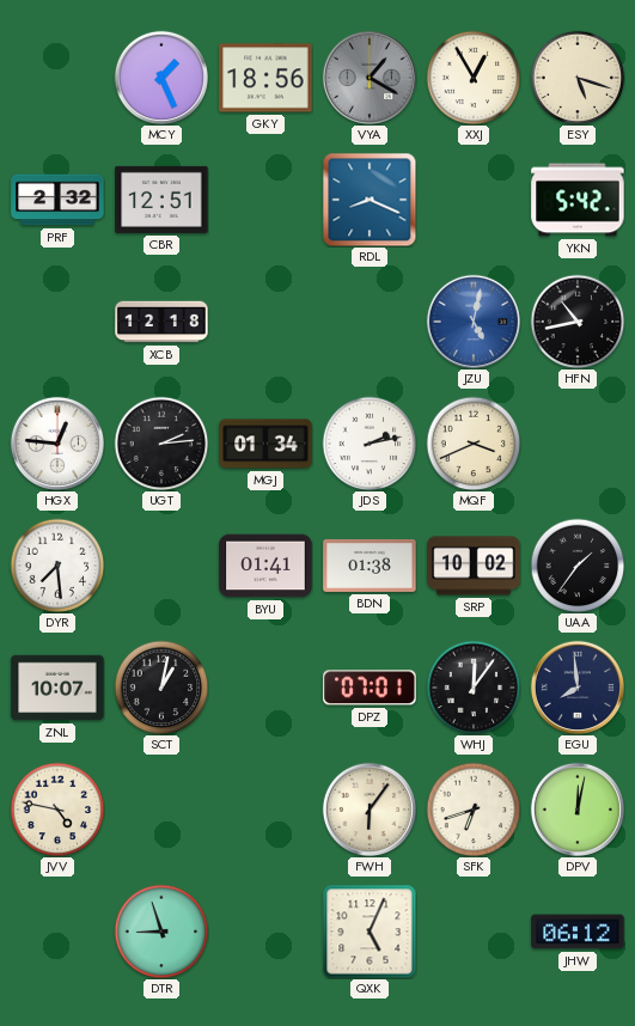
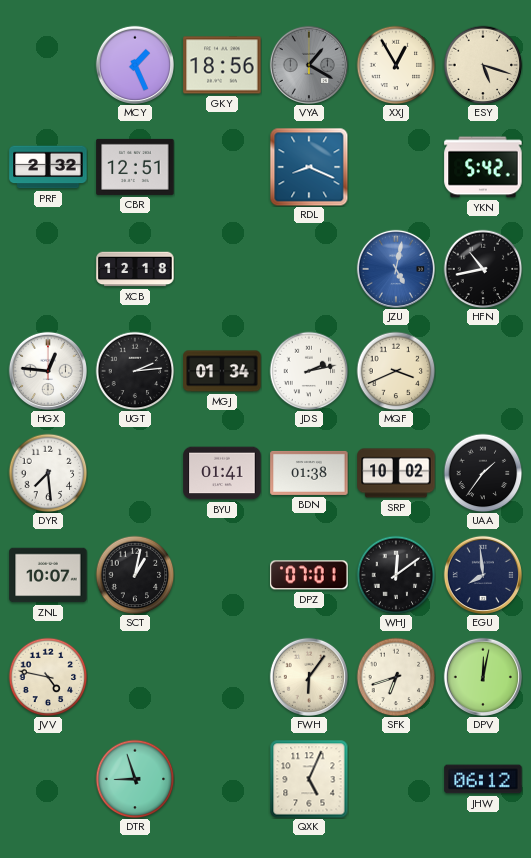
WHJ: 12:06 -> 12:09
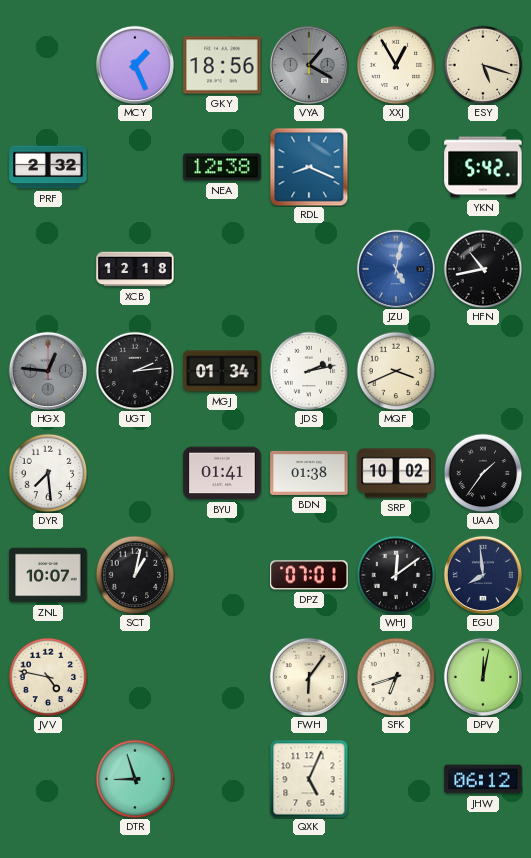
CBR: 12:51 -> none
NEA: none -> 12:38
HGX dial: white -> grey
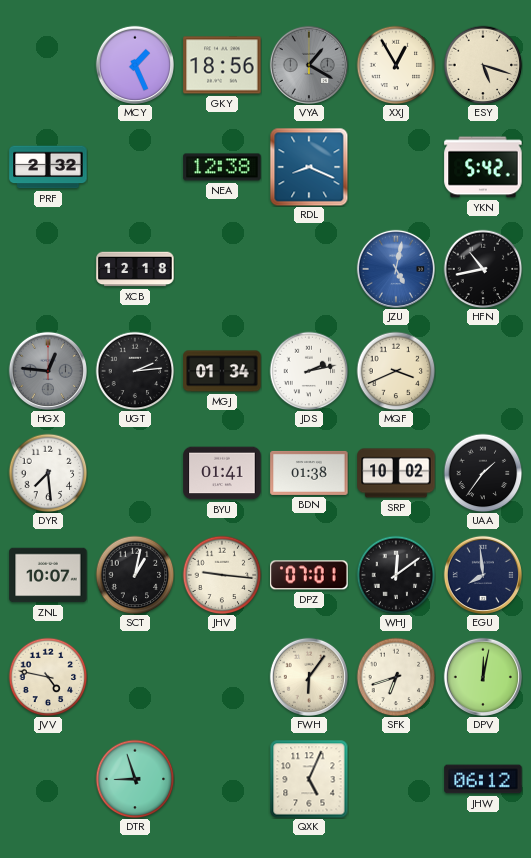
JHV: none -> 9:16
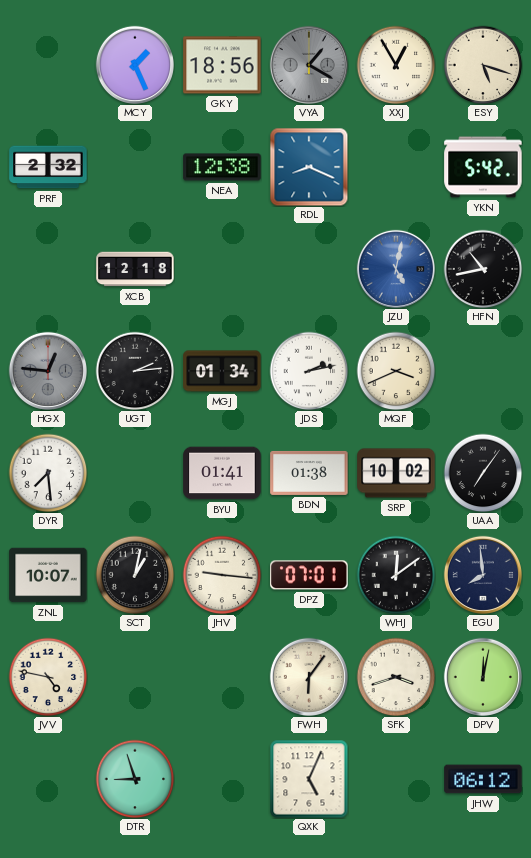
UAA: 1:36 -> 7:06
SFK: 6:42 -> 3:42
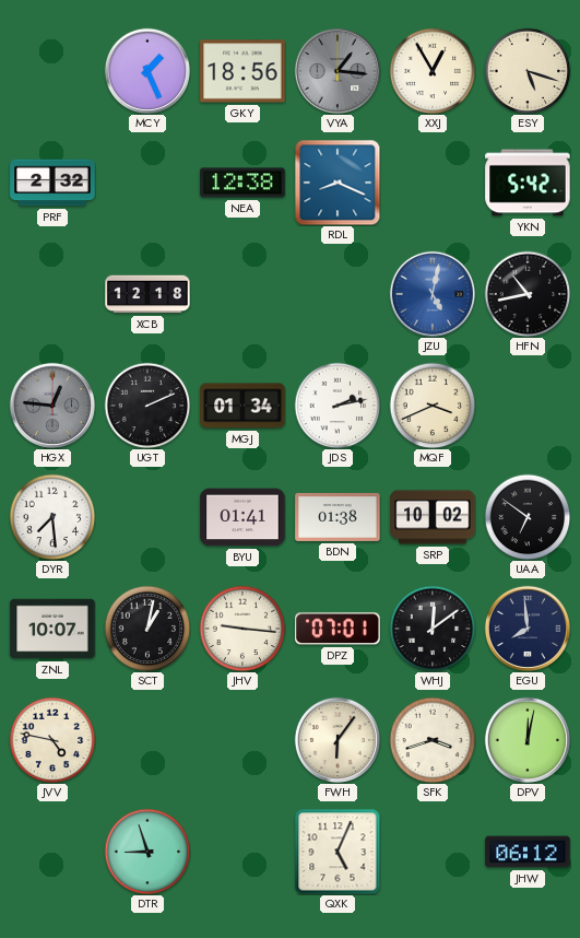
VYA: 1:20 -> 1:16
UGT: 2:14 -> 2:11
UAA: 7:06 -> 6:51
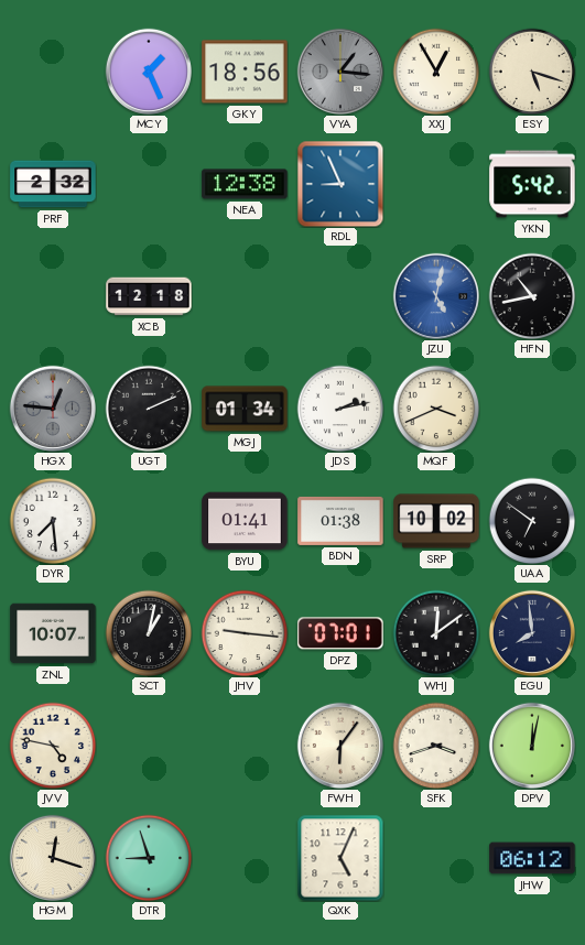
RDL: 8:19 -> 8:56
HGM: none -> 12:18
